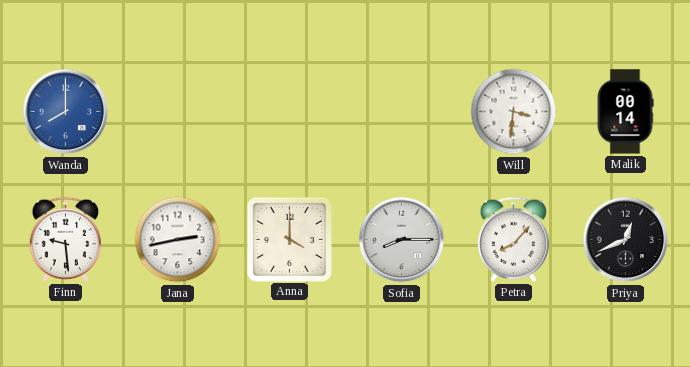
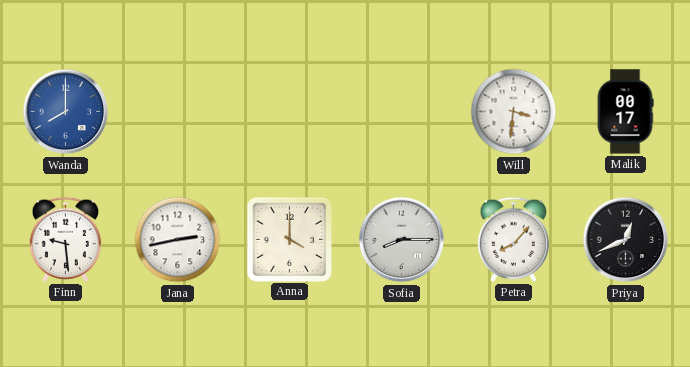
Malik: 00:14 -> 00:17
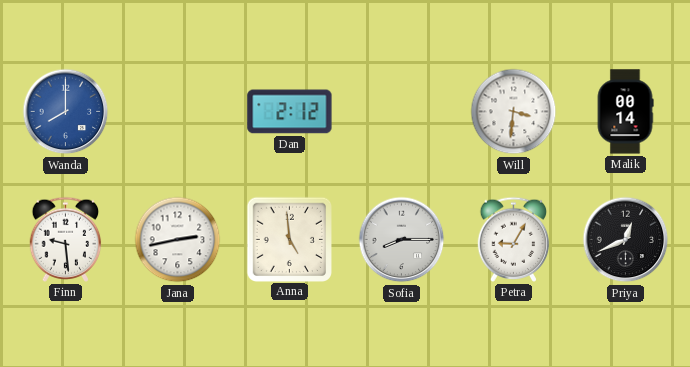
Dan: none -> 2:12
Malik: 00:17 -> 00:14
Anna: 4:00 -> 4:59
Petra: 8:07 -> 9:05
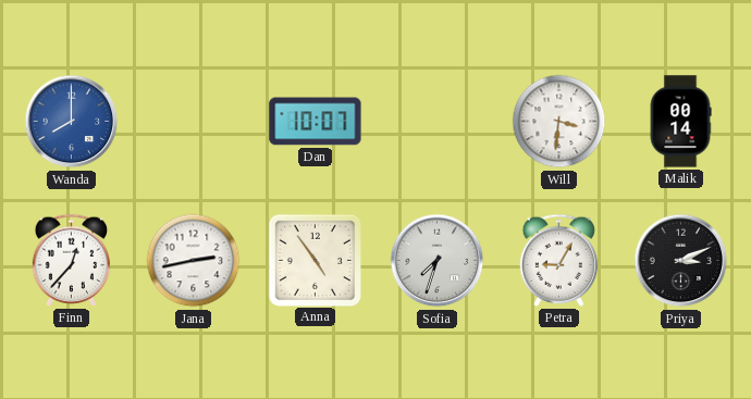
Dan: 2:12 -> 10:07
Finn: 9:29 -> 12:37
Anna: 4:59 -> 4:54
Sofia: 8:15 -> 7:33
Priya: 12:41 -> 3:11
